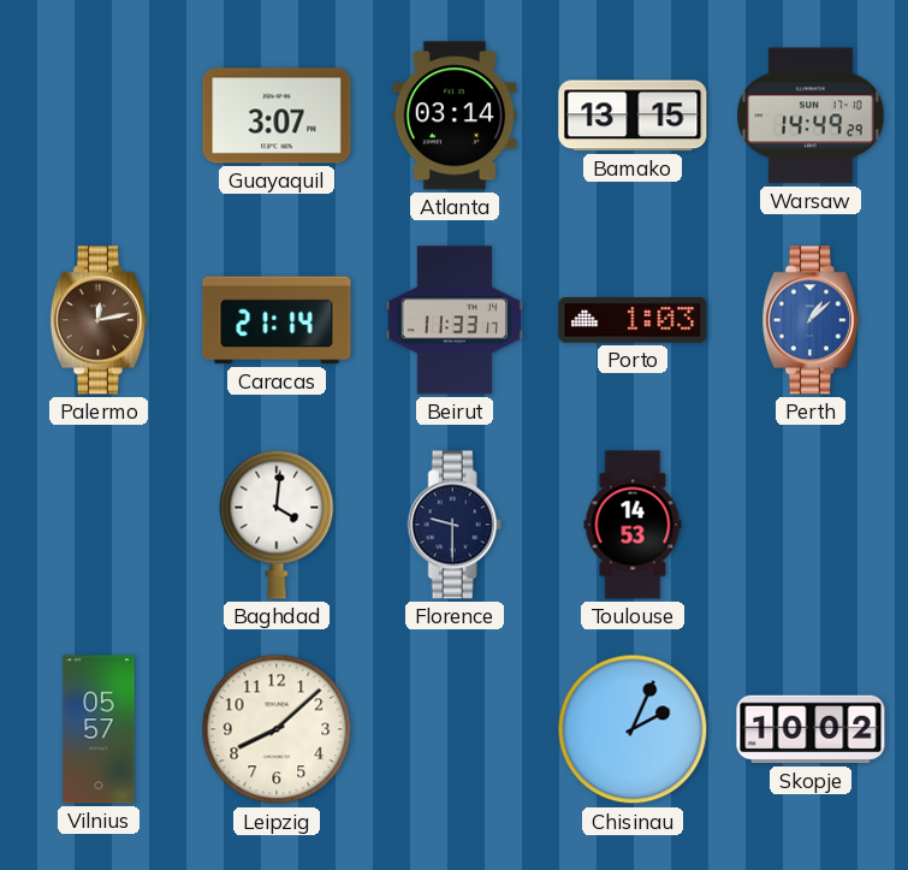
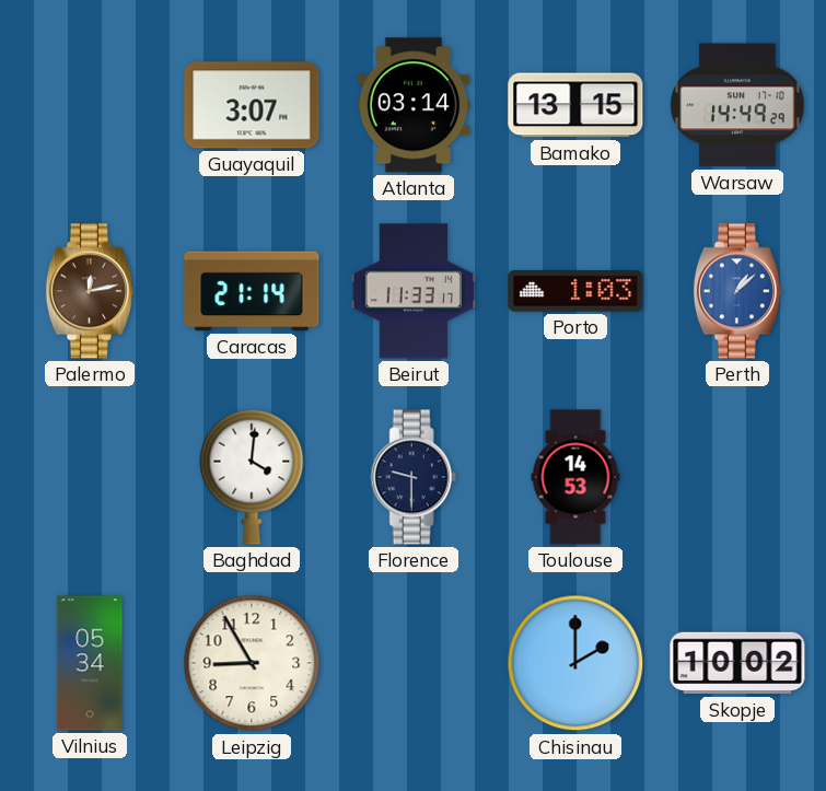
Vilnius: 05:57 -> 05:34
Leipzig: 8:08 -> 8:55
Chisinau: 2:04 -> 2:00
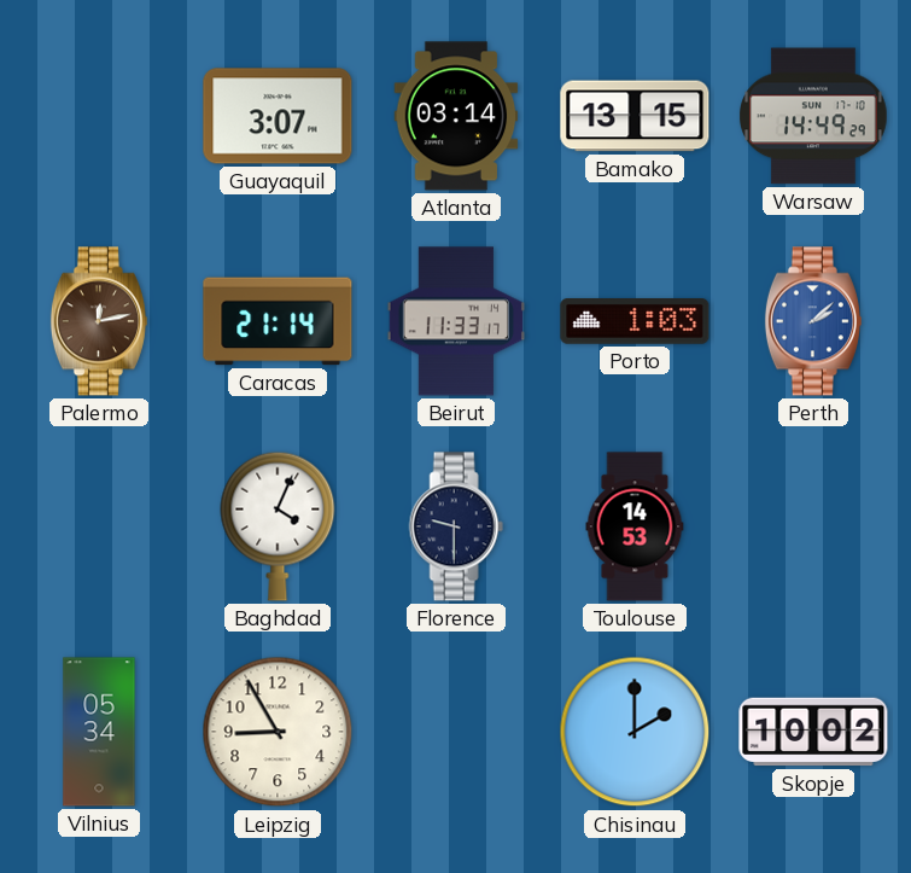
Perth: 1:08 -> 2:08
Baghdad: 4:01 -> 4:04
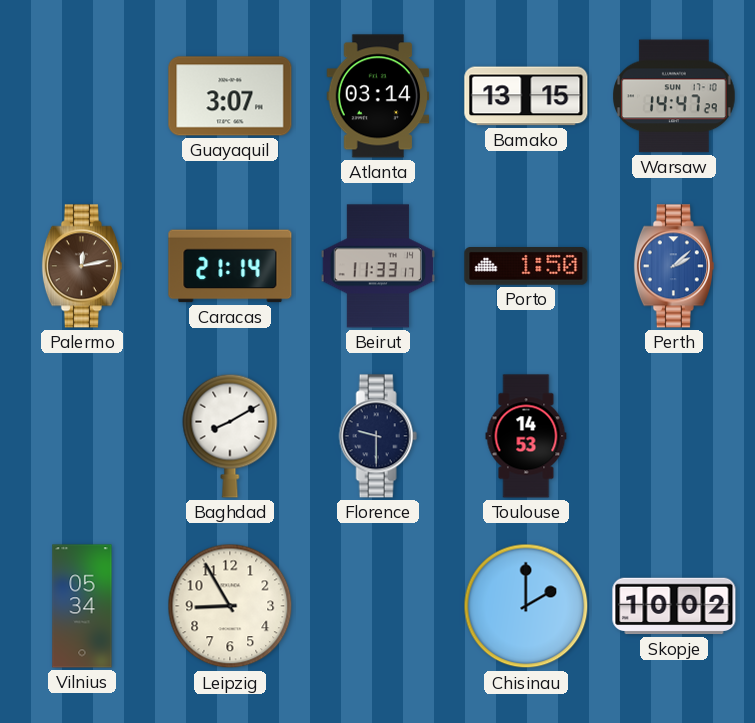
Warsaw: 14:49 -> 14:47
Porto: 1:03 -> 1:50
Baghdad: 4:04 -> 8:10
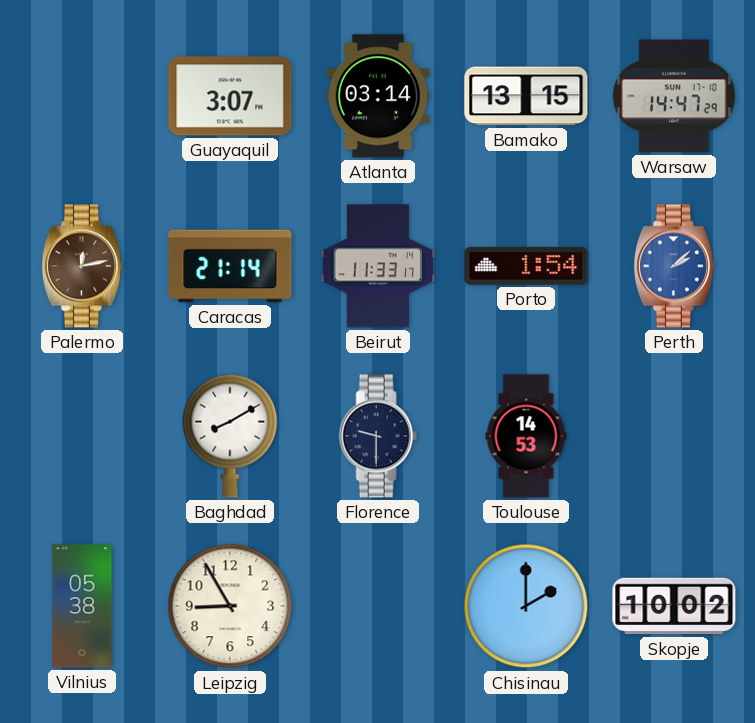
Porto: 1:50 -> 1:54
Vilnius: 05:34 -> 05:38
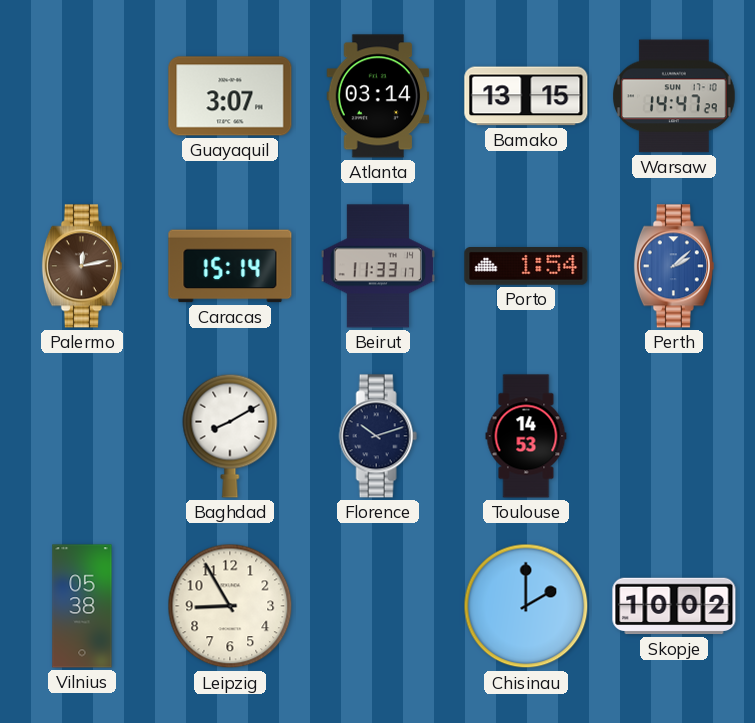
Caracas: 21:14 -> 15:14
Florence: 9:30 -> 10:12
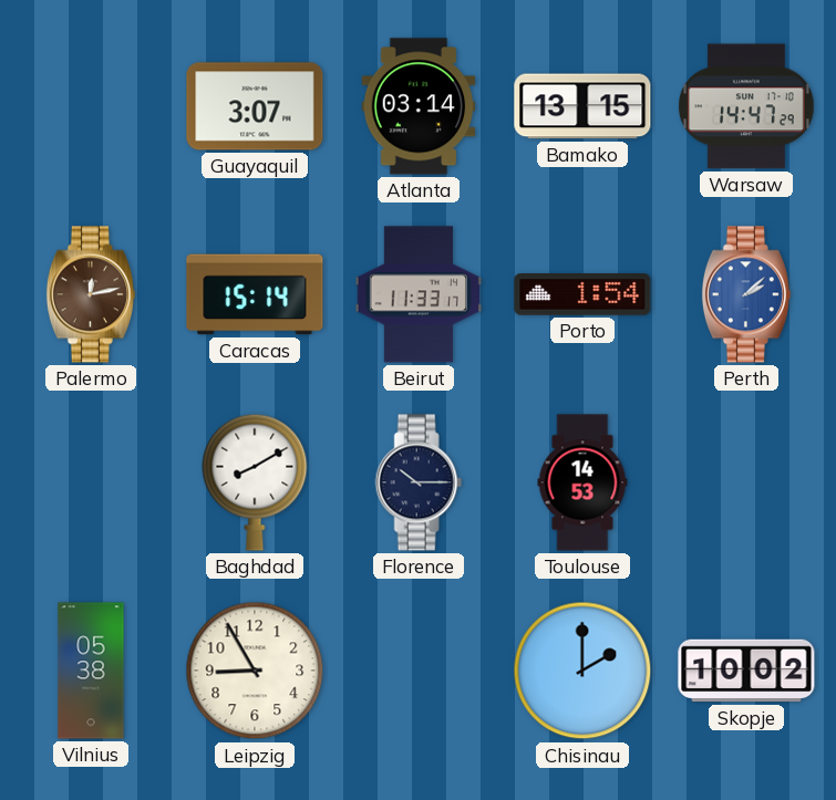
Florence: 10:12 -> 10:15
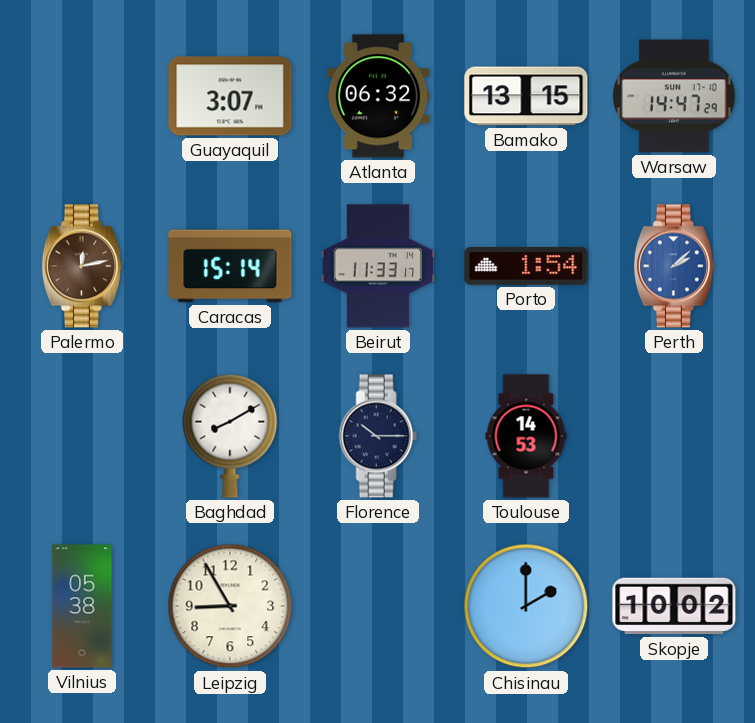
Atlanta: 03:14 -> 06:32
